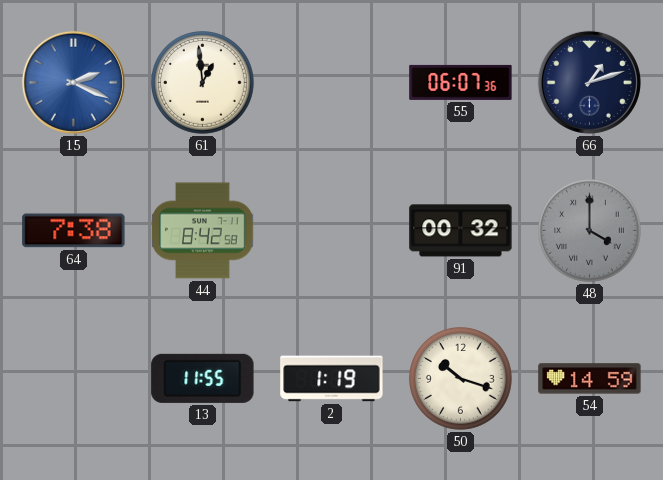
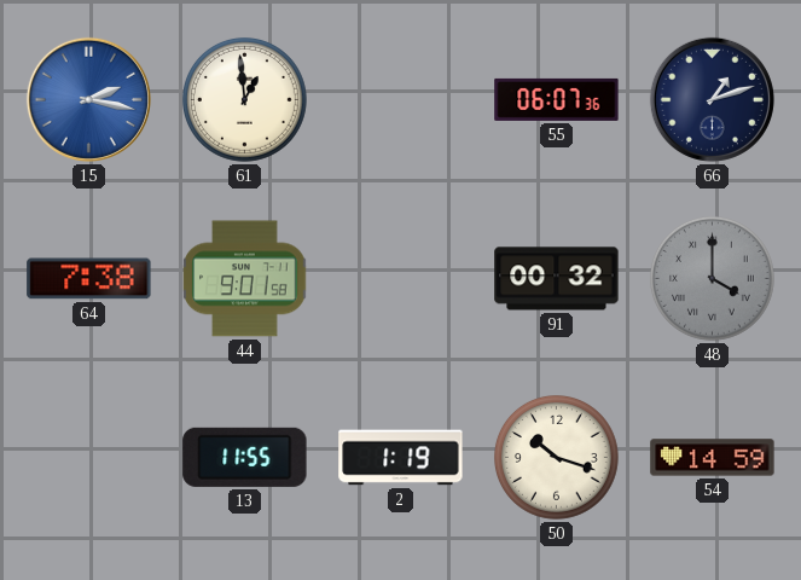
15: 2:19 -> 2:17
44: 8:42 -> 9:01
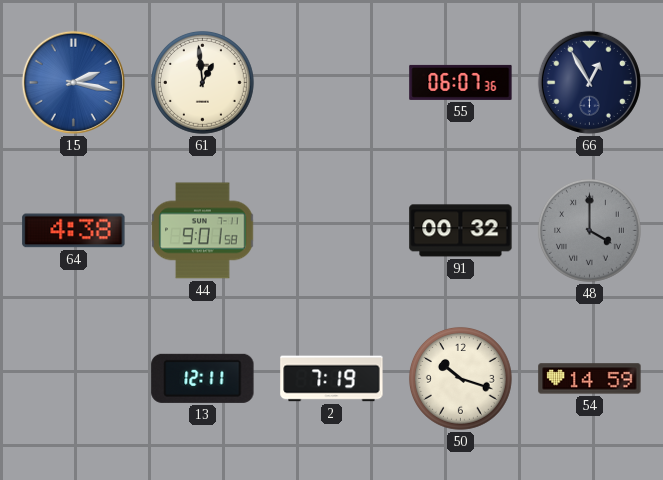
66: 1:12 -> 12:55
64: 7:38 -> 4:38
13: 11:55 -> 12:11
2: 1:19 -> 7:19
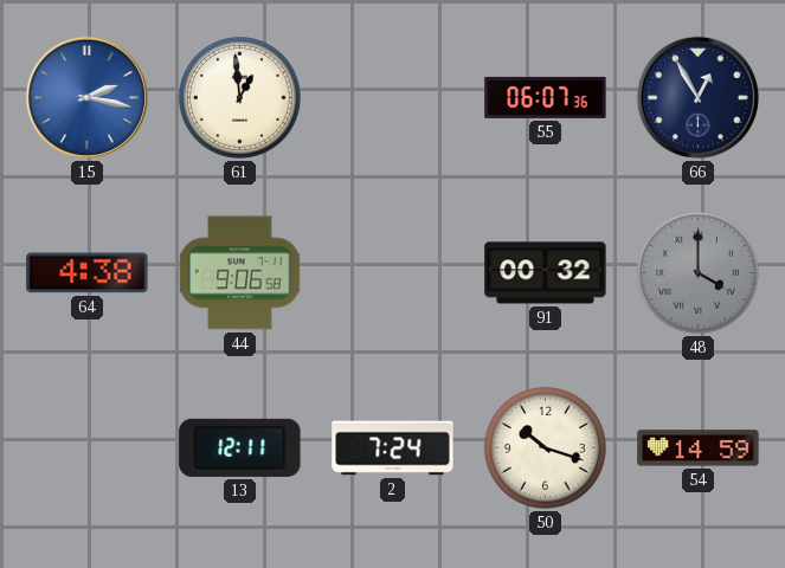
44: 9:01 -> 9:06
2: 7:19 -> 7:24
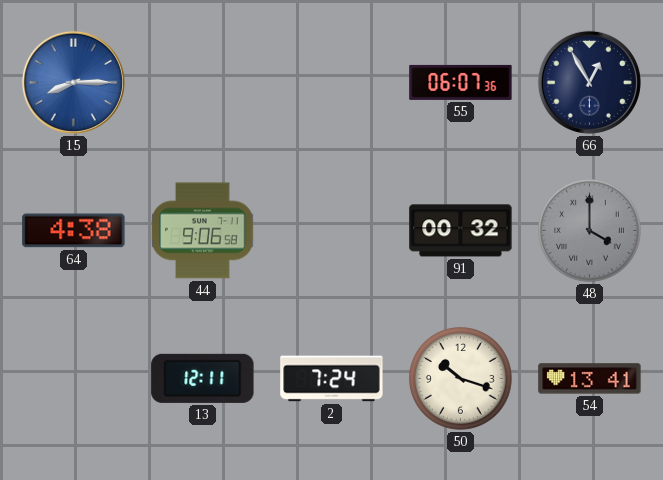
15: 2:17 -> 8:15
61: 12:59 -> none
54: 14:59 -> 13:41
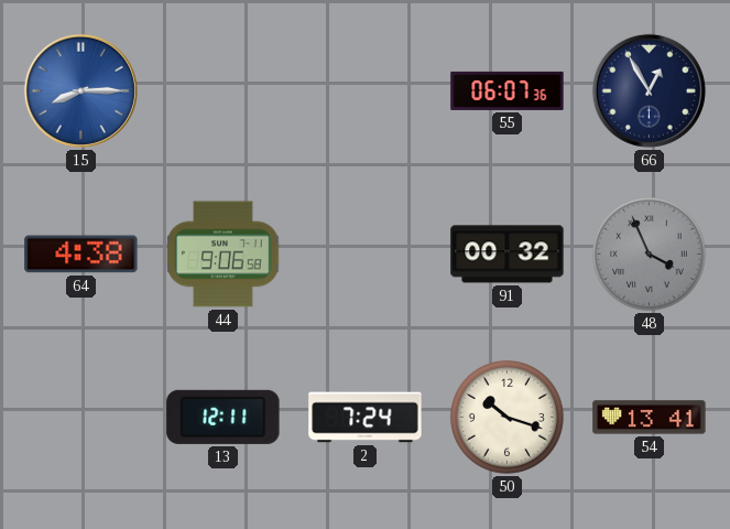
48: 4:00 -> 3:56
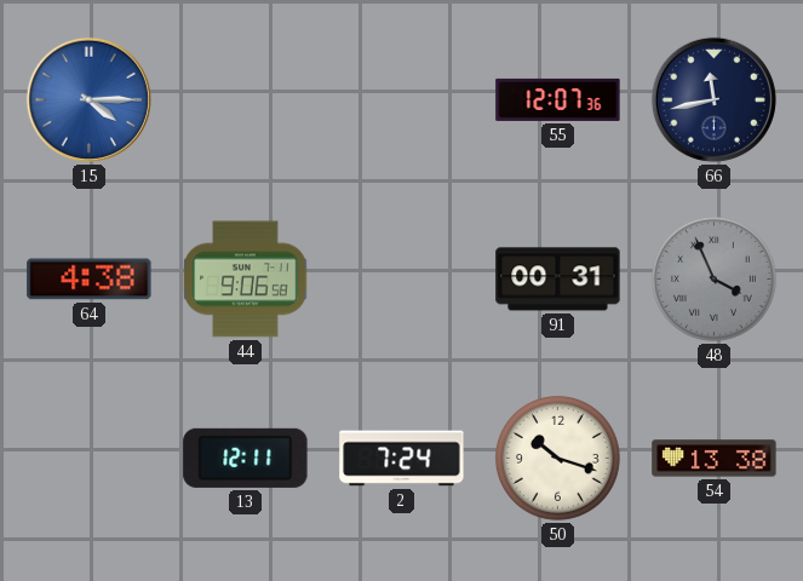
15: 8:15 -> 4:15
55: 06:07 -> 12:07
66: 12:55 -> 11:43
91: 00:32 -> 00:31
54: 13:41 -> 13:38
